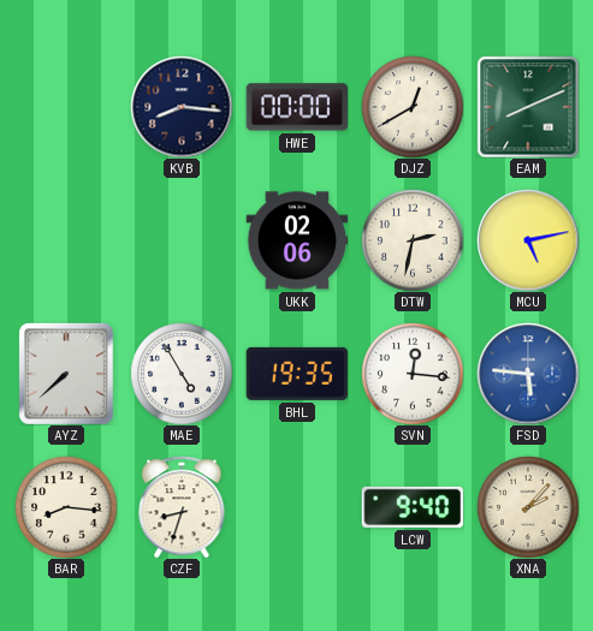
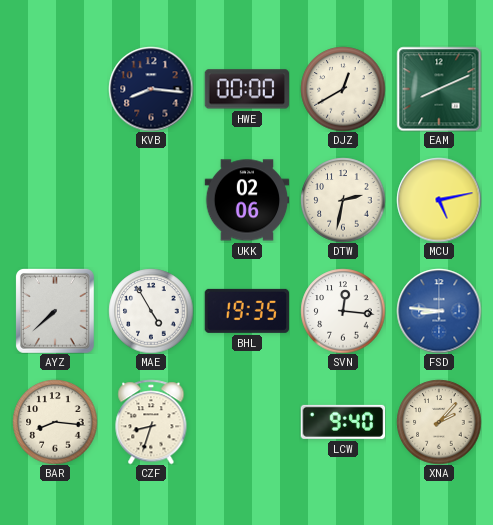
FSD: 5:46 -> 8:46
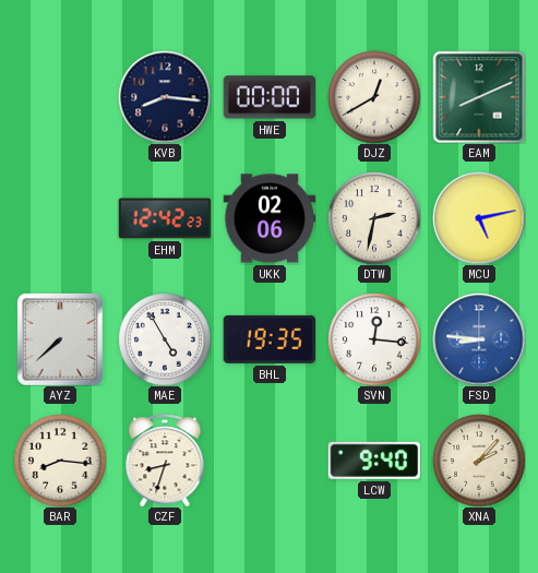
EHM: none -> 12:42
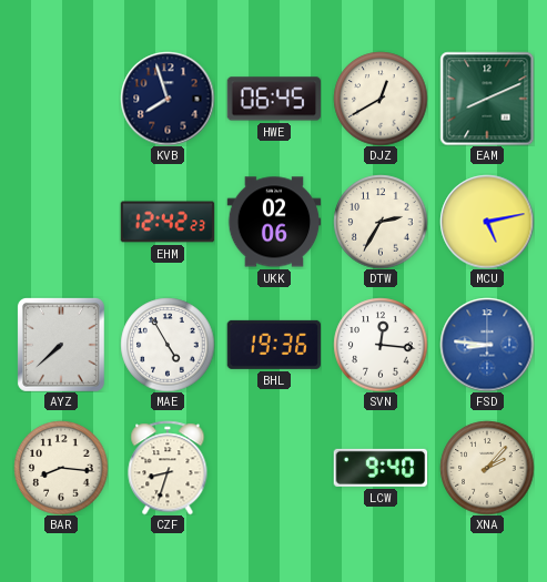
KVB: 8:16 -> 7:57
HWE: 00:00 -> 06:45
DTW: 2:32 -> 2:35
BHL: 19:35 -> 19:36
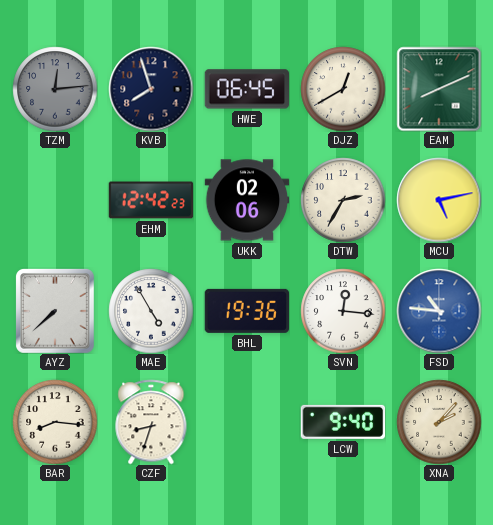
TZM: none -> 12:14
FSD: 8:46 -> 10:46
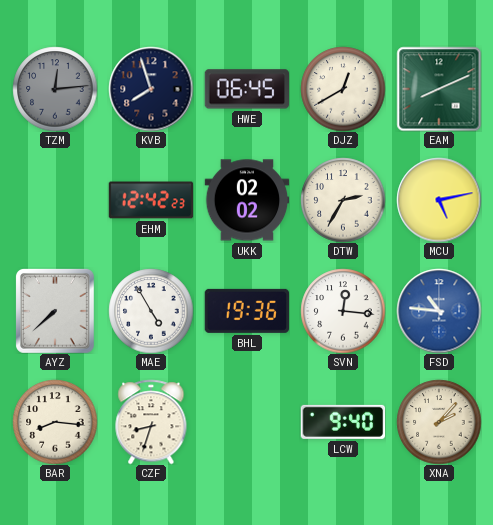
UKK: 02:06 -> 02:02
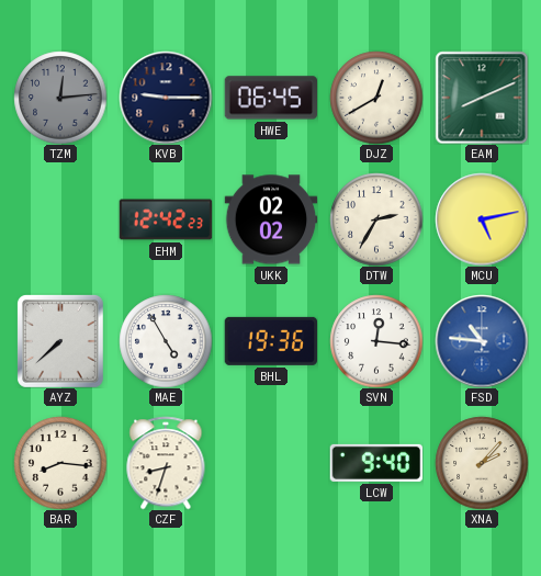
KVB: 7:57 -> 9:15
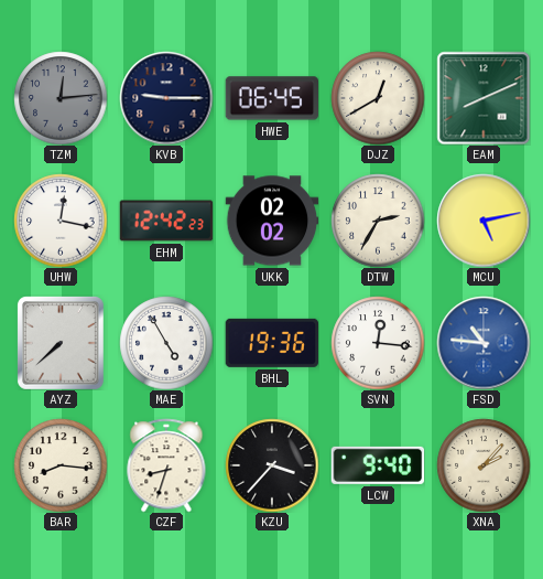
UHW: none -> 12:17
KZU: none -> 3:37
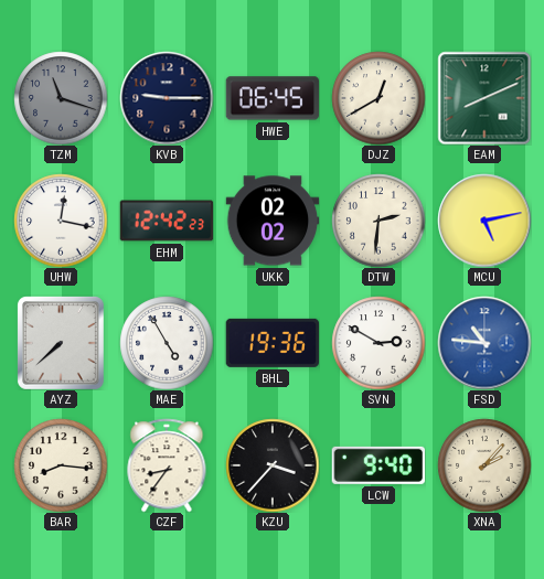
TZM: 12:14 -> 11:18
DTW: 2:35 -> 2:31
SVN: 12:16 -> 2:50
CZF: 8:33 -> 8:36
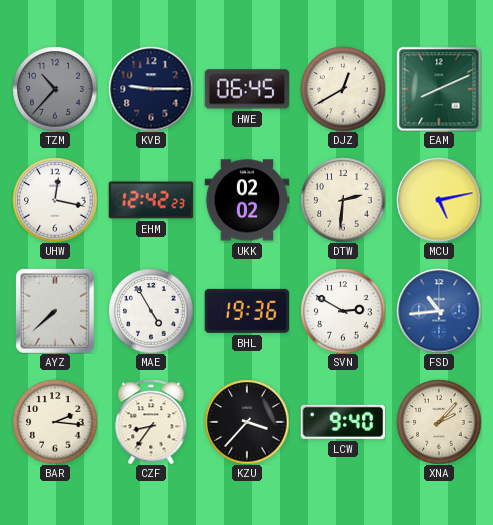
TZM: 11:18 -> 10:37
FSD: 10:46 -> 10:44
BAR: 8:16 -> 2:16
